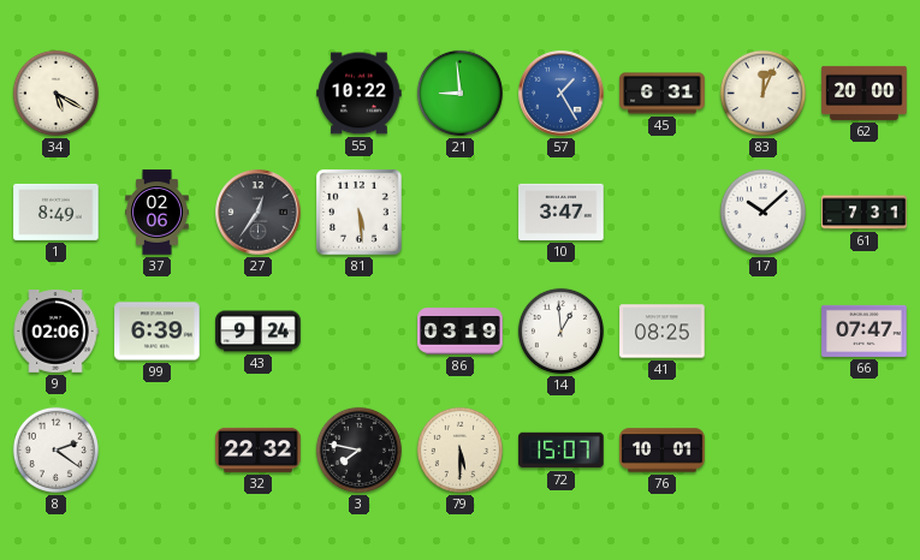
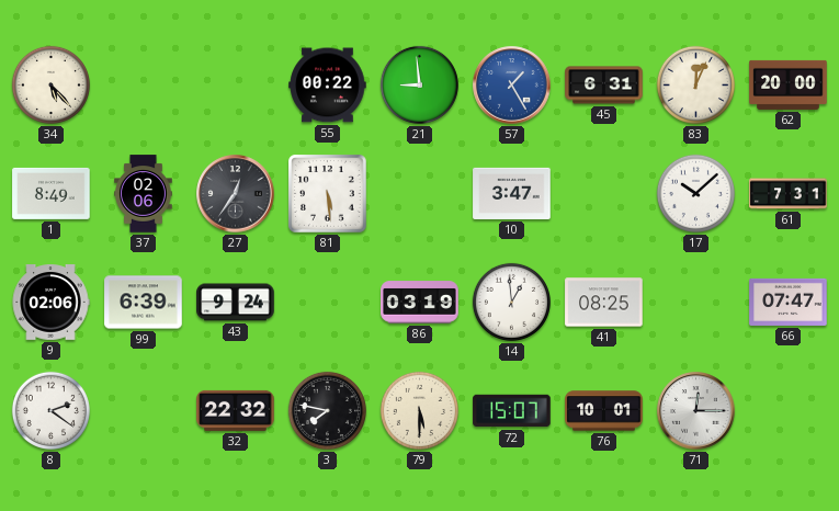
34: 5:20 -> 5:23
55: 10:22 -> 00:22
71: none -> 12:15
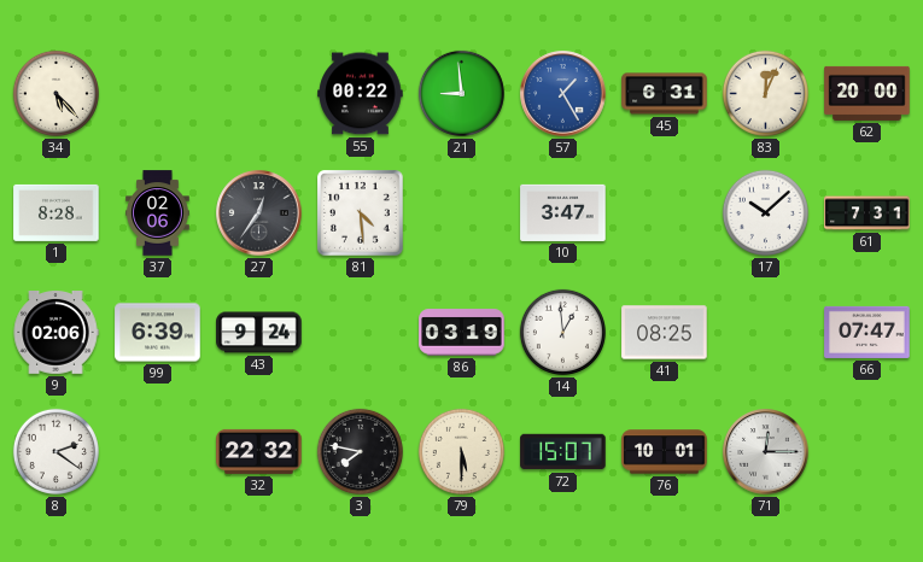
1: 8:49 -> 8:28
81: 5:29 -> 4:29
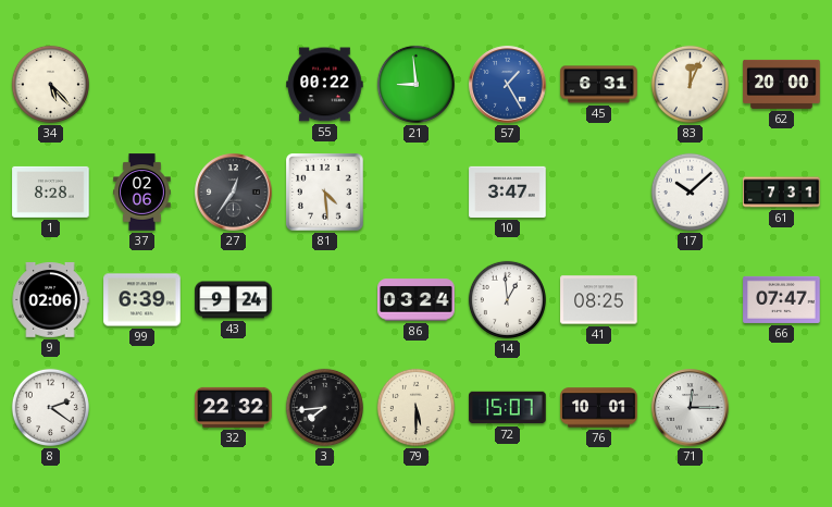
86: 03:19 -> 03:24
3: 7:47 -> 7:44
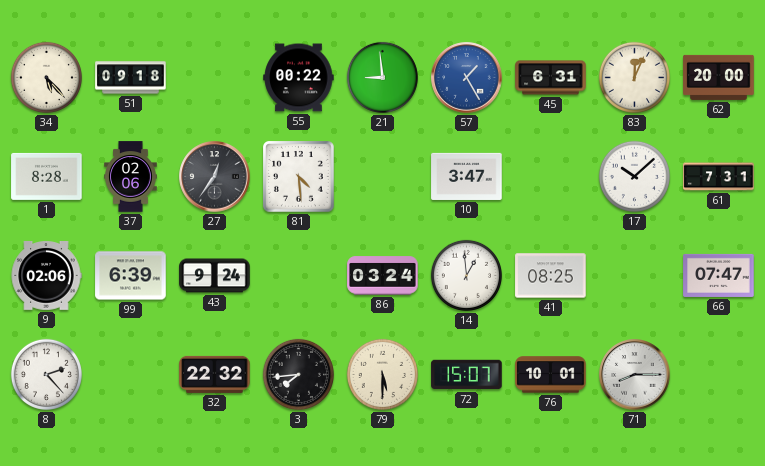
51: none -> 09:18
8: 2:21 -> 2:23
71: 12:15 -> 8:15
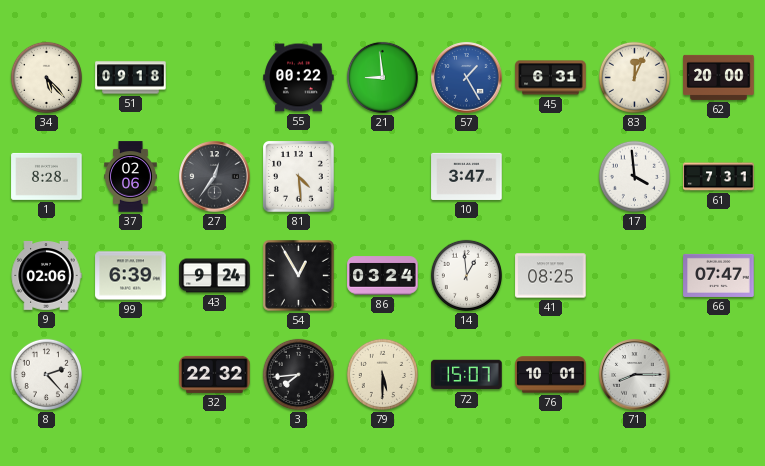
17: 10:08 -> 3:59
54: none -> 12:55
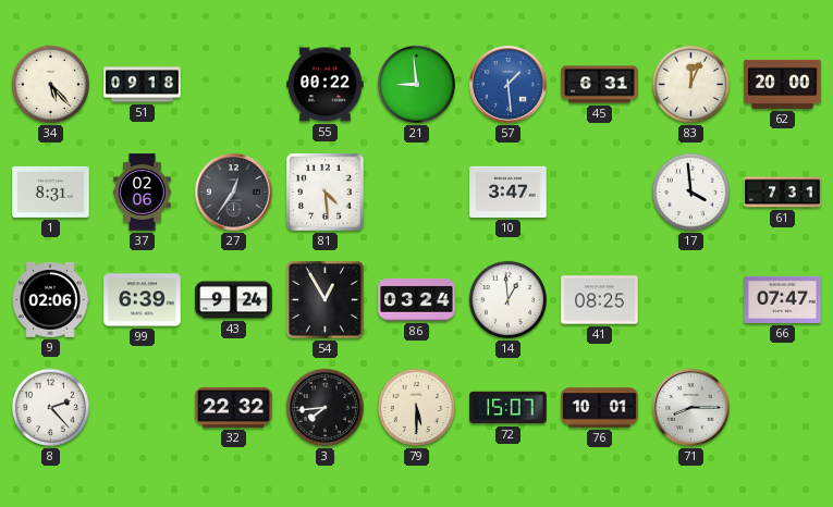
57: 1:25 -> 1:29
1: 8:28 -> 8:31
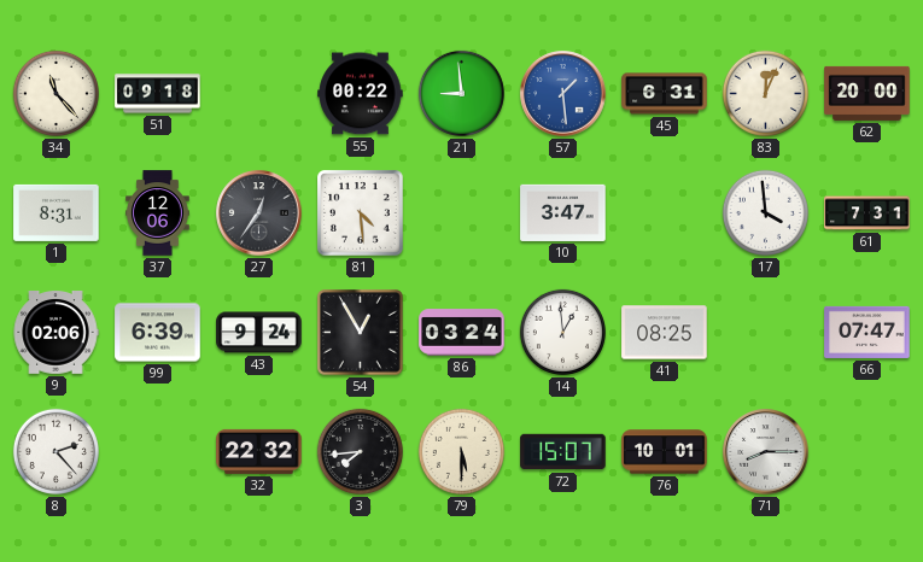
34: 5:23 -> 11:23
37: 02:06 -> 12:06
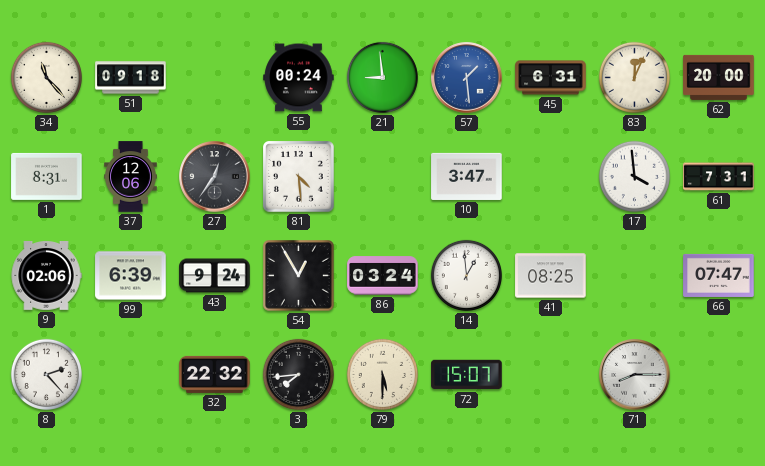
55: 00:22 -> 00:24
76: 10:01 -> none
